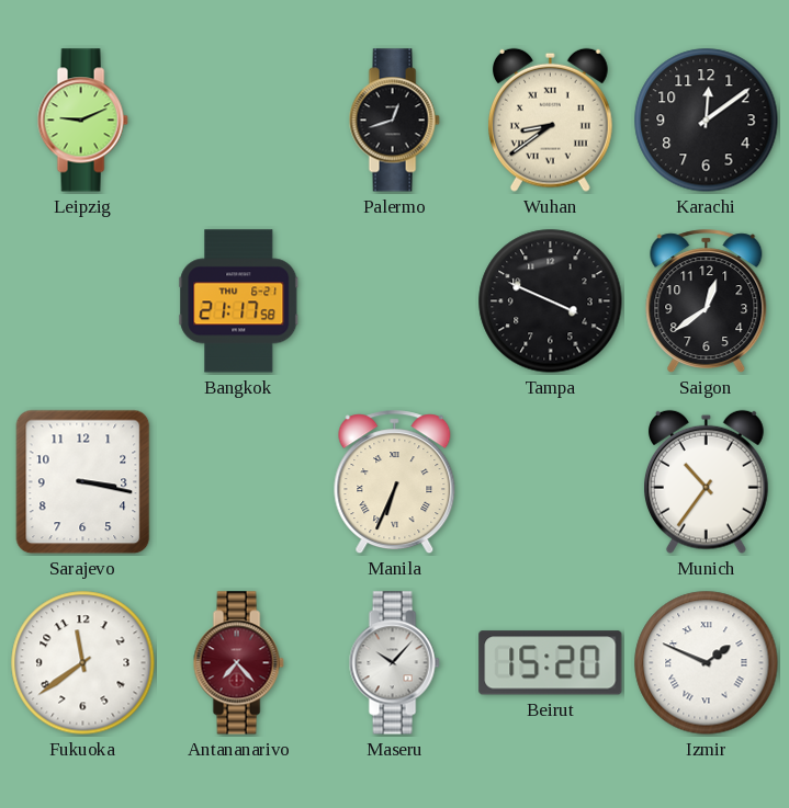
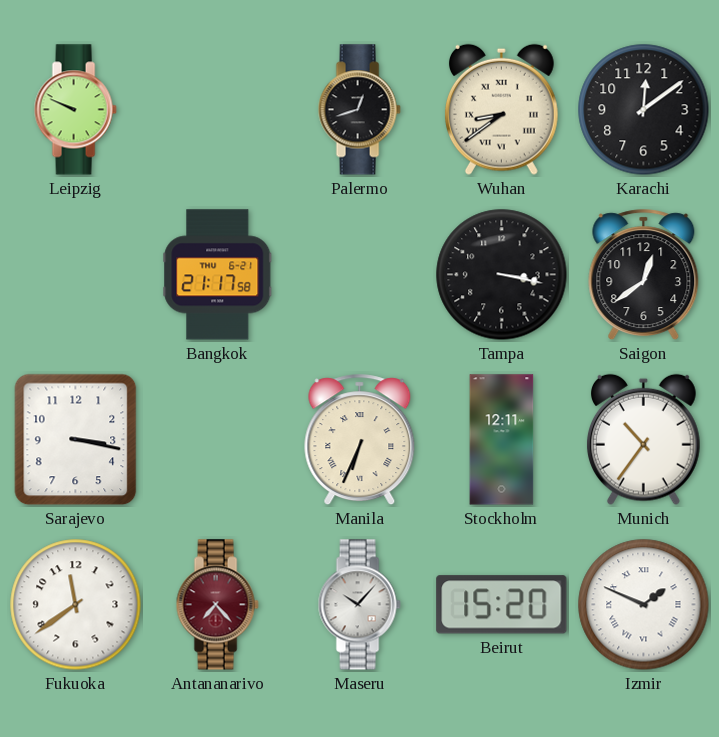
Leipzig: 9:11 -> 9:49
Tampa: 3:49 -> 3:17
Stockholm: none -> 12:11
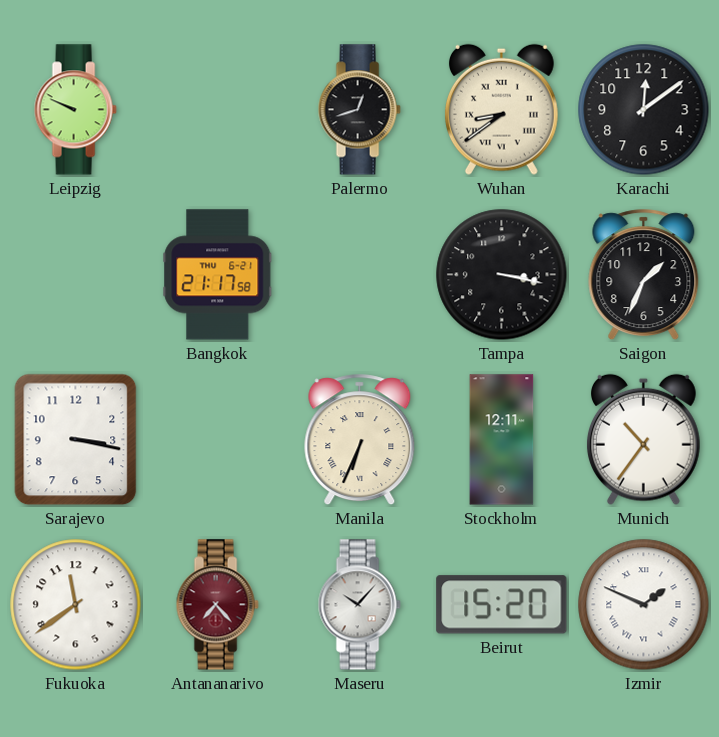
Saigon: 12:39 -> 1:34
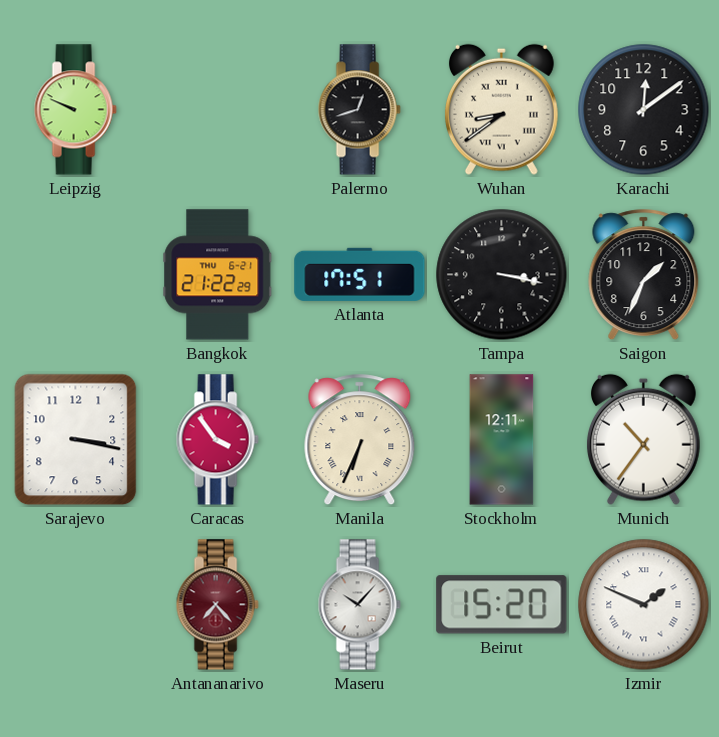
Bangkok: 21:17 -> 21:22
Atlanta: none -> 17:51
Caracas: none -> 3:54
Fukuoka: 11:39 -> none
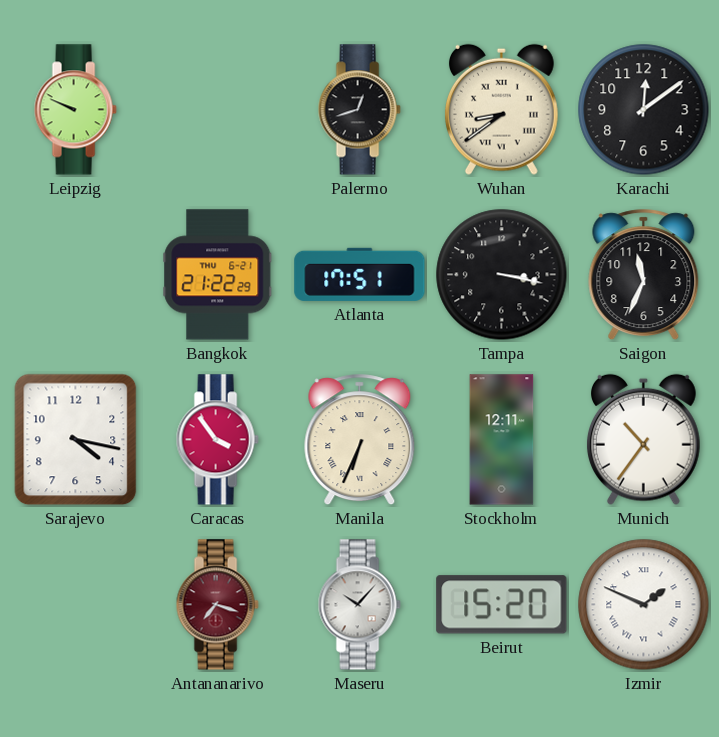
Saigon: 1:34 -> 11:34
Sarajevo: 3:17 -> 4:17
Antananarivo: 7:23 -> 7:18
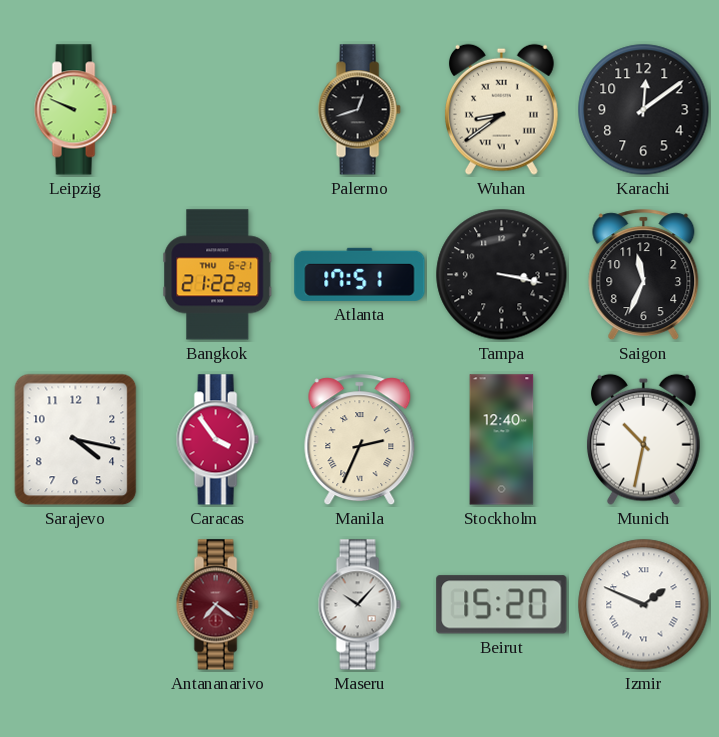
Manila: 6:34 -> 2:34
Stockholm: 12:11 -> 12:40
Munich: 10:36 -> 10:32
Antananarivo: 7:18 -> 7:21
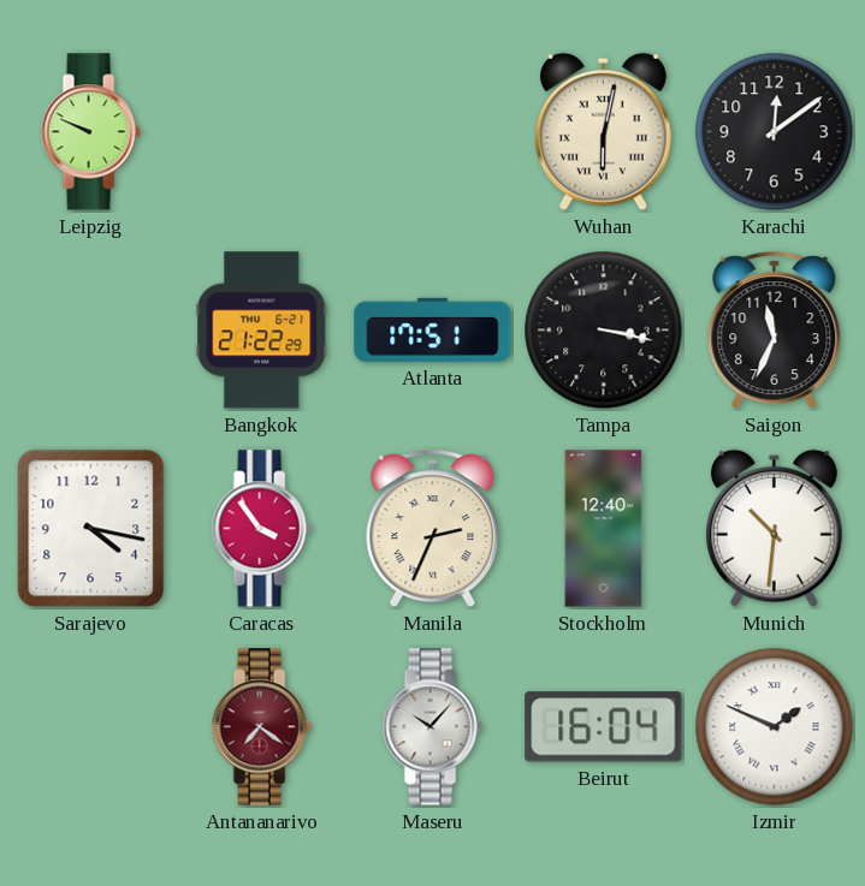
Palermo: 12:42 -> none
Wuhan: 8:39 -> 6:02
Munich: 10:32 -> 10:31
Beirut: 15:20 -> 16:04
